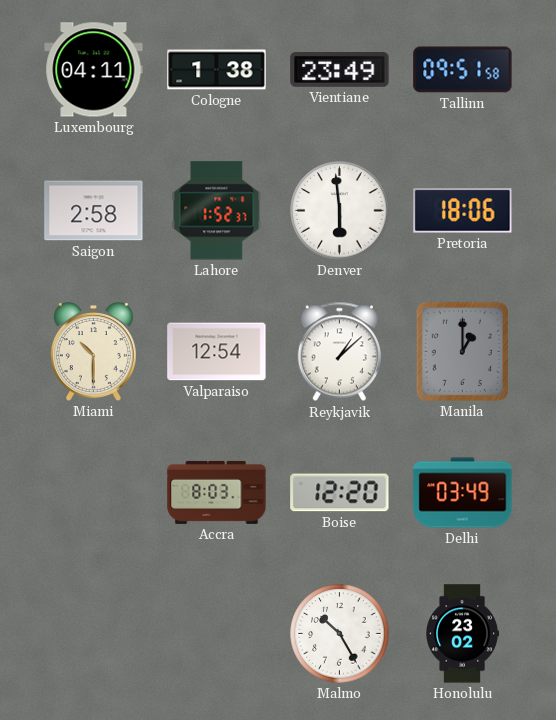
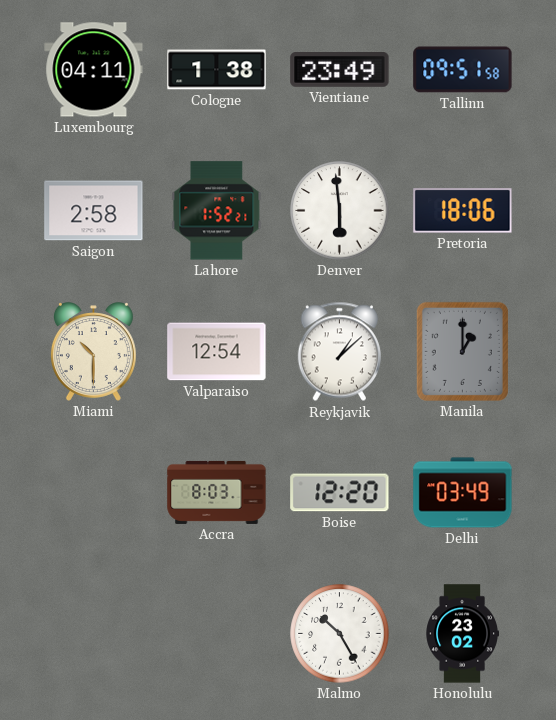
Lahore: 1:52:37 -> 1:52:21
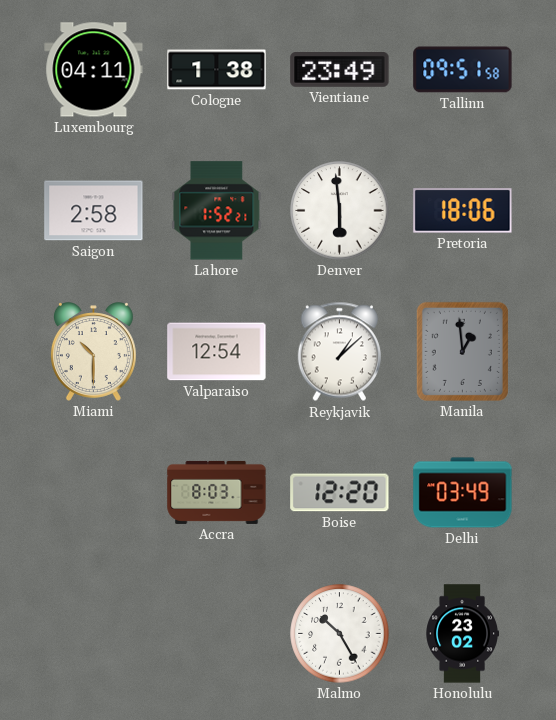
Manila: 1:00 -> 12:59
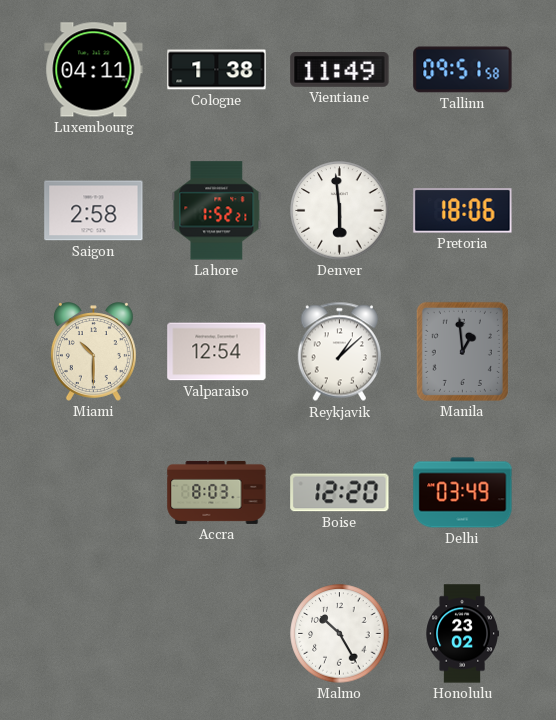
Vientiane: 23:49 -> 11:49
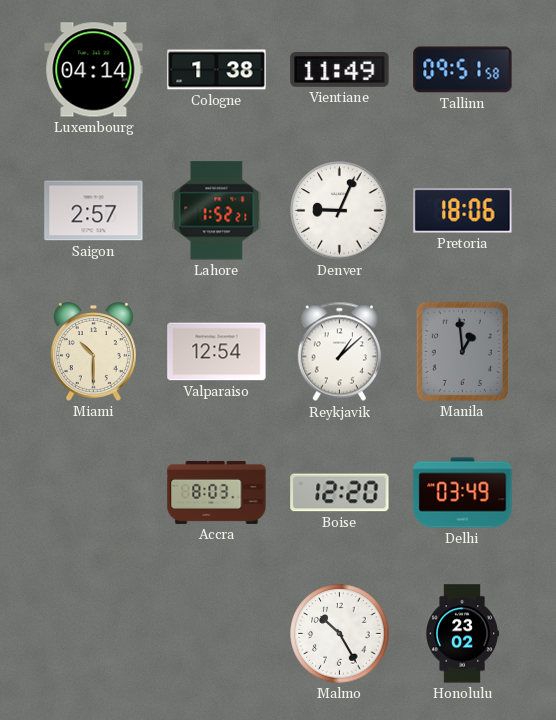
Luxembourg: 04:11 -> 04:14
Saigon: 2:58 -> 2:57
Denver: 5:59 -> 9:04
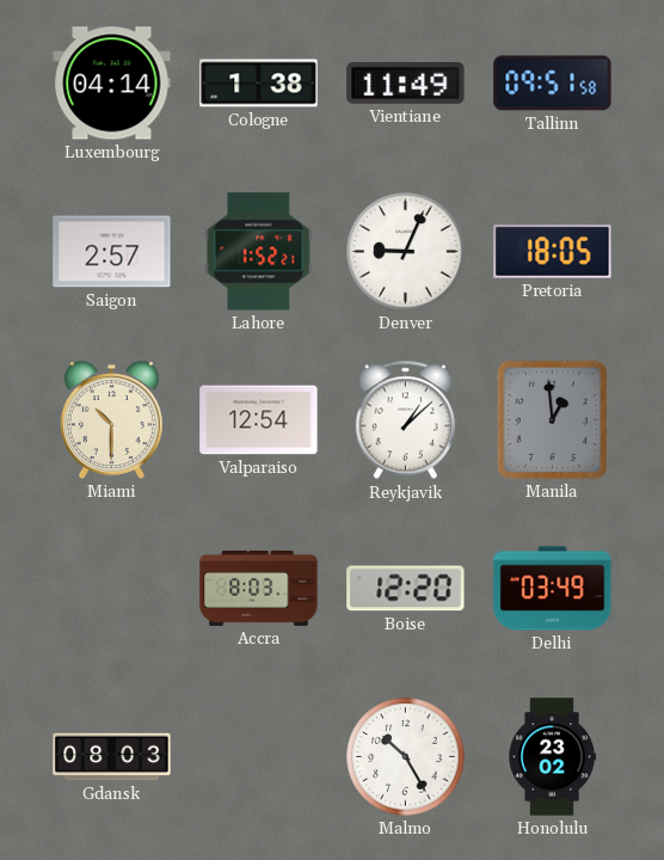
Pretoria: 18:06 -> 18:05
Gdansk: none -> 08:03
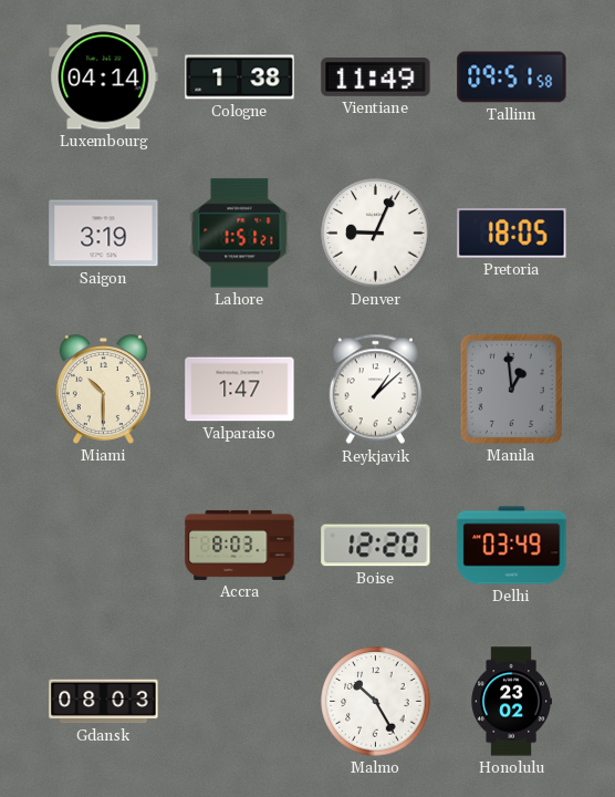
Saigon: 2:57 -> 3:19
Lahore: 1:52 -> 1:51
Valparaiso: 12:54 -> 1:47
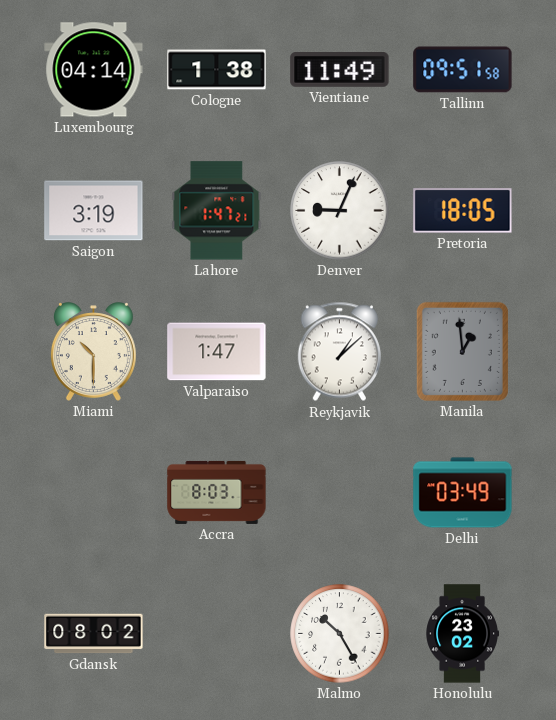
Lahore: 1:51 -> 1:47
Boise: 12:20 -> none
Gdansk: 08:03 -> 08:02
